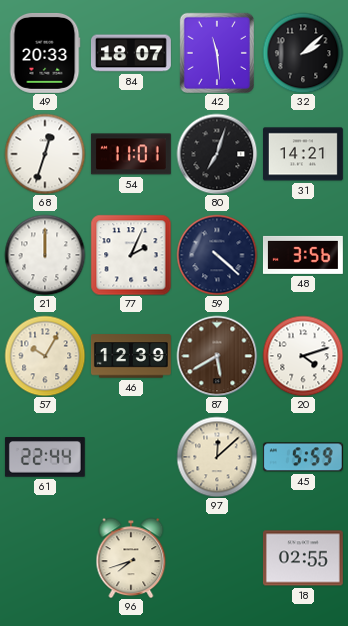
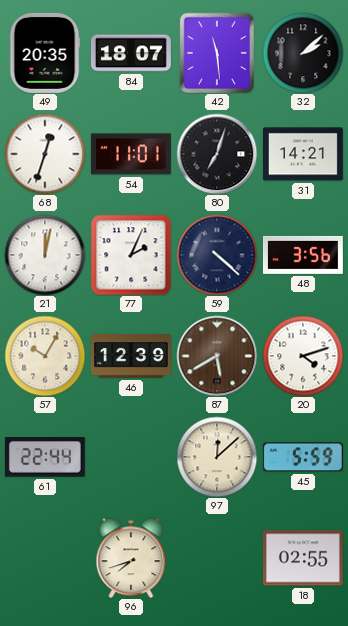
49: 20:33 -> 20:35
21: 12:00 -> 12:02
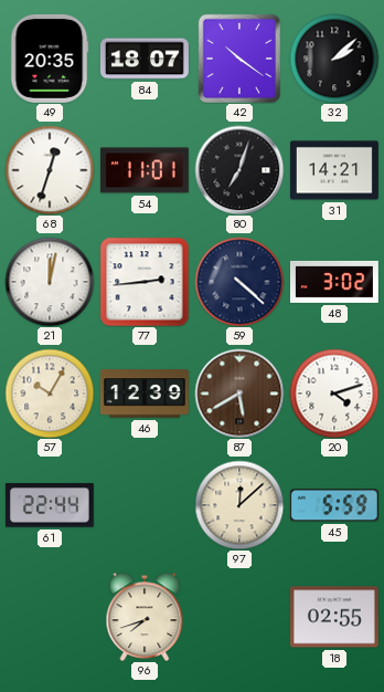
42: 11:29 -> 10:21
77: 2:04 -> 2:44
48: 3:56 -> 3:02
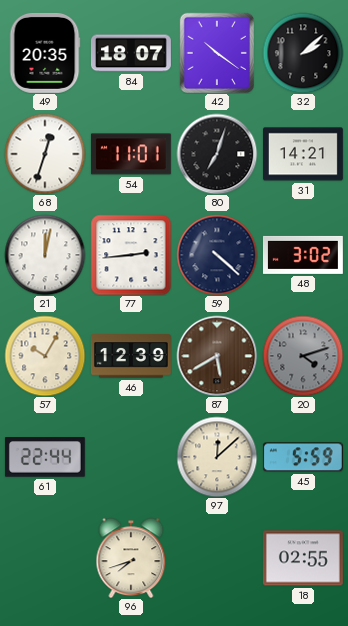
20 dial: white -> grey
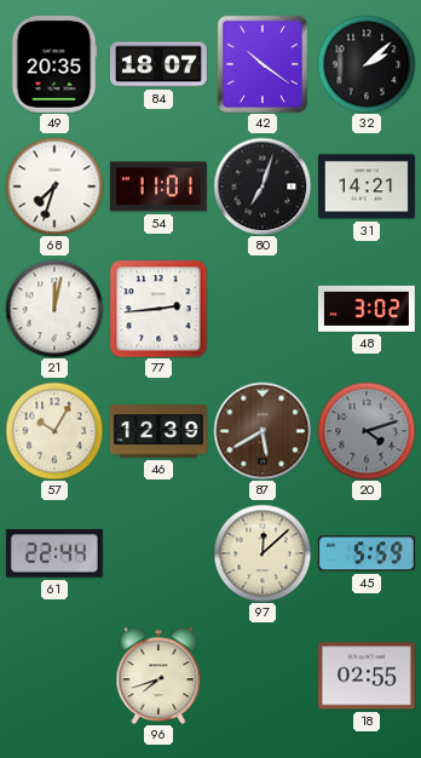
68: 12:33 -> 7:33
59: 4:22 -> none
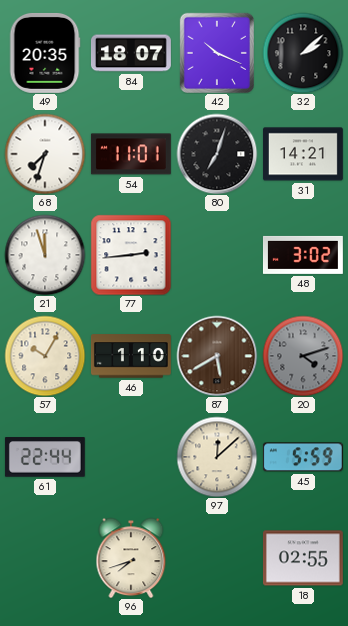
42: 10:21 -> 10:19
21: 12:02 -> 11:57
46: 12:39 -> 1:10
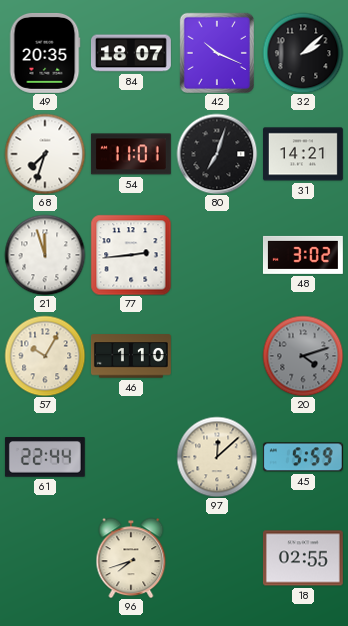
87: 5:40 -> none
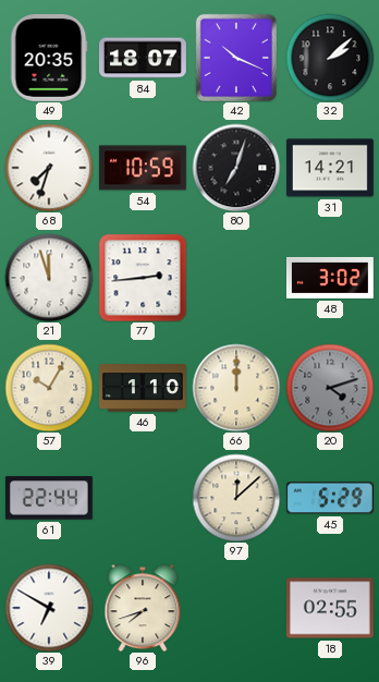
54: 11:01 -> 10:59
66: none -> 12:00
45: 5:59 -> 5:29
39: none -> 6:50
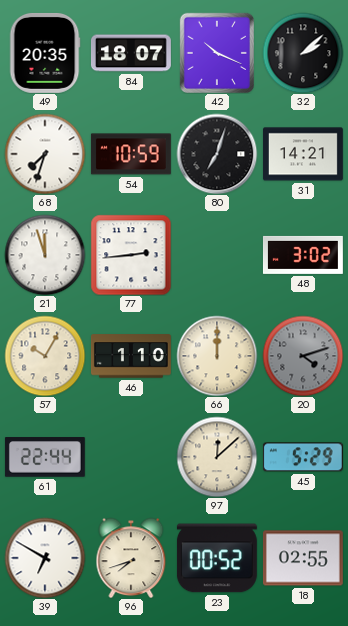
23: none -> 00:52
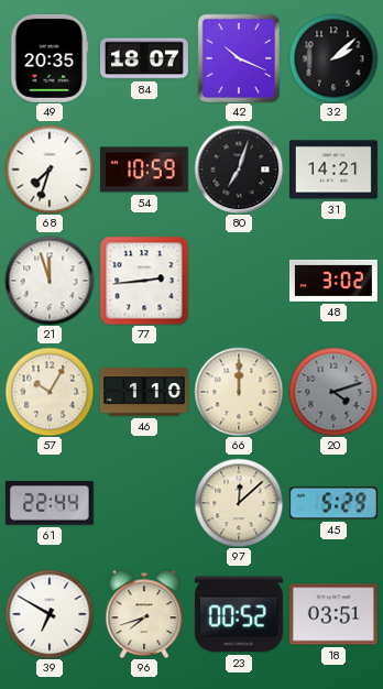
18: 02:55 -> 03:51
